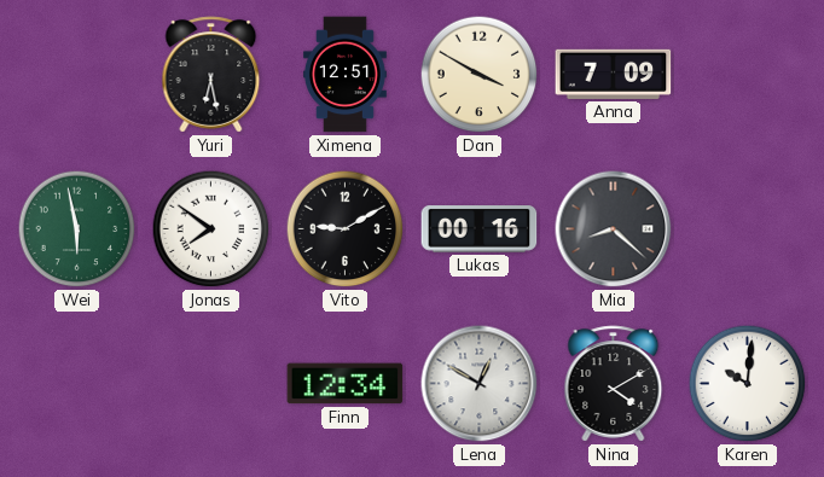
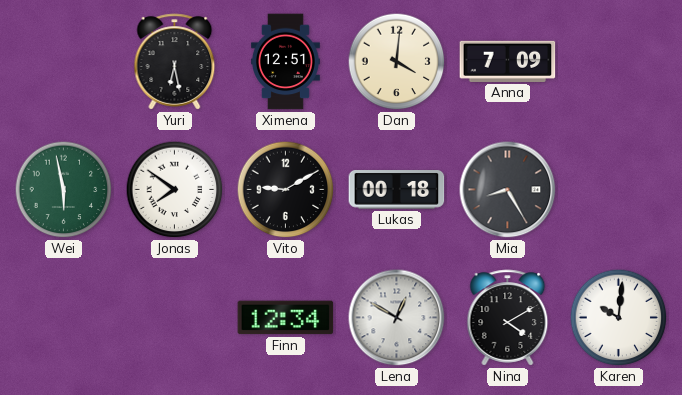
Dan: 3:50 -> 4:01
Lukas: 00:16 -> 00:18
Mia: 8:22 -> 8:25
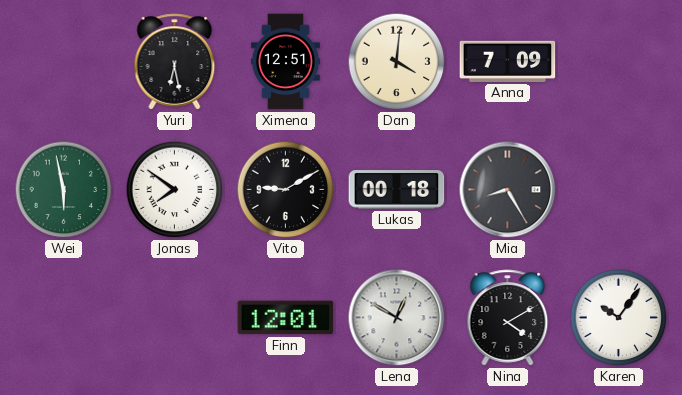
Finn: 12:34 -> 12:01
Karen: 10:01 -> 10:06
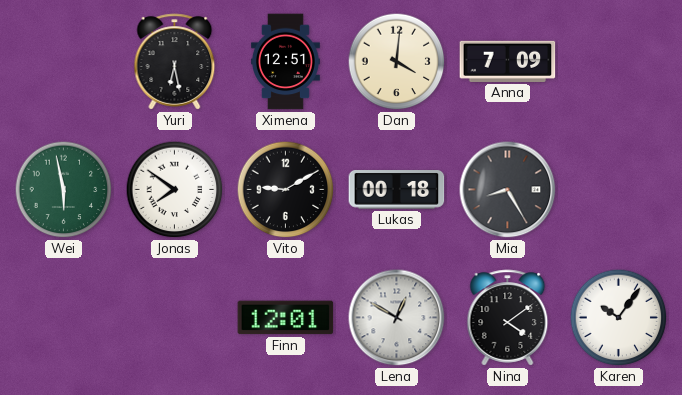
Nina: 4:10 -> 4:09
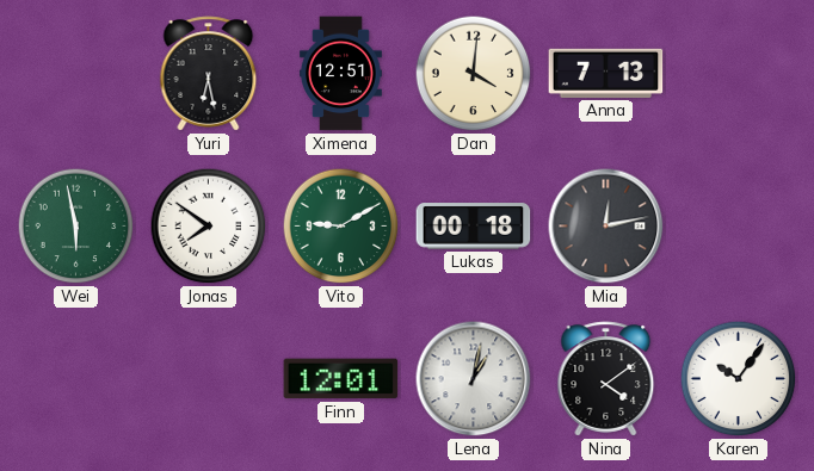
Anna: 7:09 -> 7:13
Vito dial: black -> green
Mia: 8:25 -> 12:13
Lena: 12:50 -> 1:02
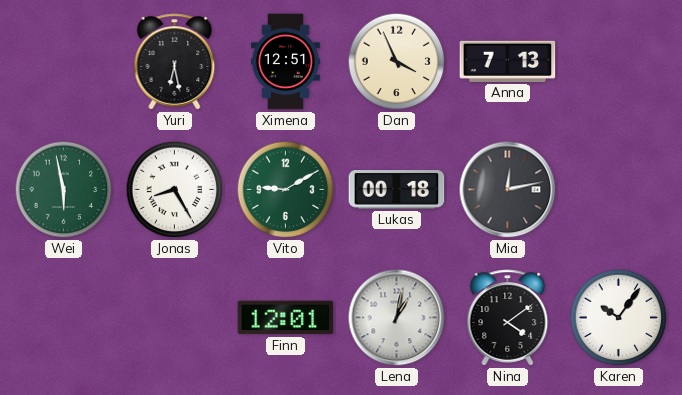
Dan: 4:01 -> 3:56
Jonas: 7:51 -> 8:25
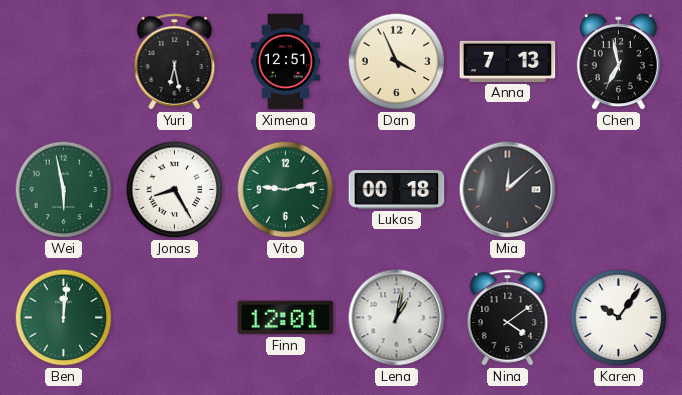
Chen: none -> 6:58
Vito: 9:10 -> 9:13
Mia: 12:13 -> 12:08
Ben: none -> 12:01
